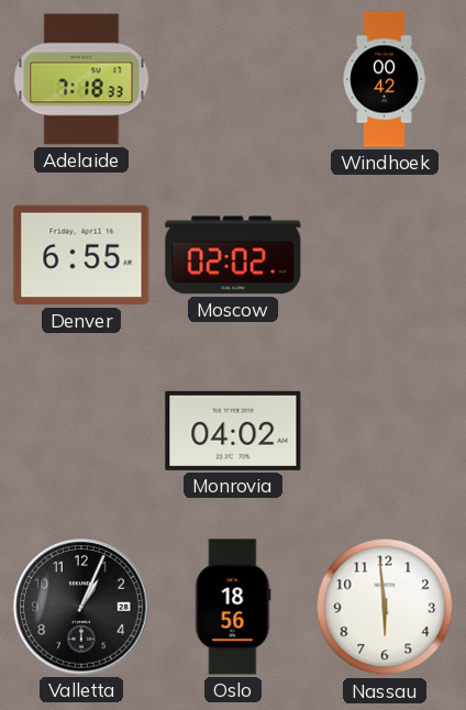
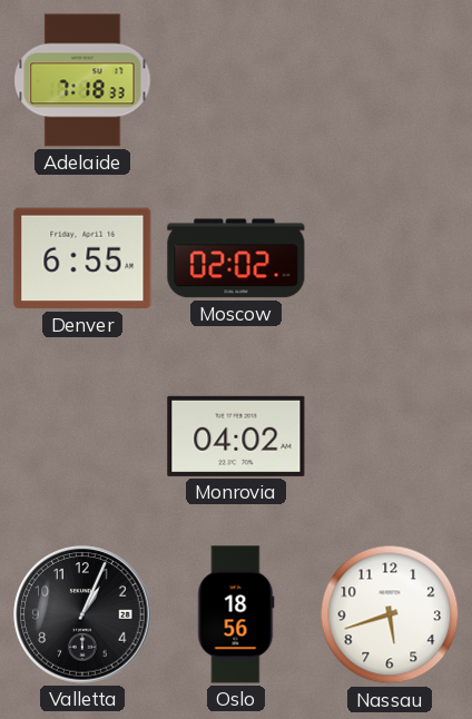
Windhoek: 00:42 -> none
Nassau: 5:59 -> 5:42
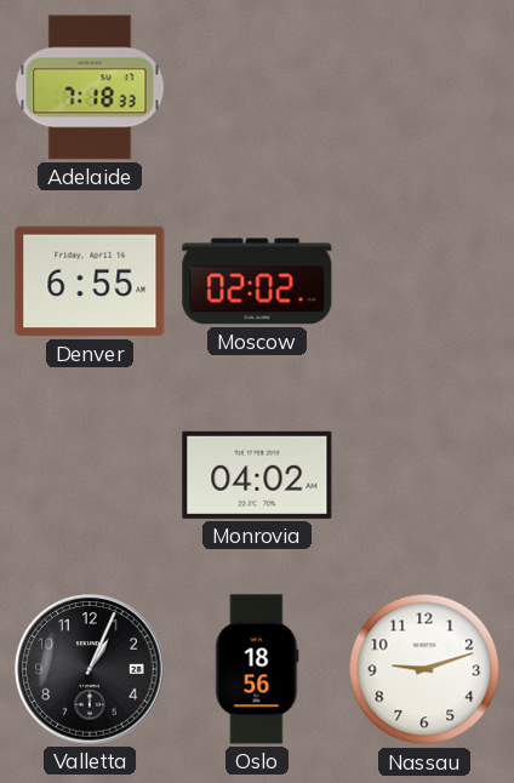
Nassau: 5:42 -> 9:12
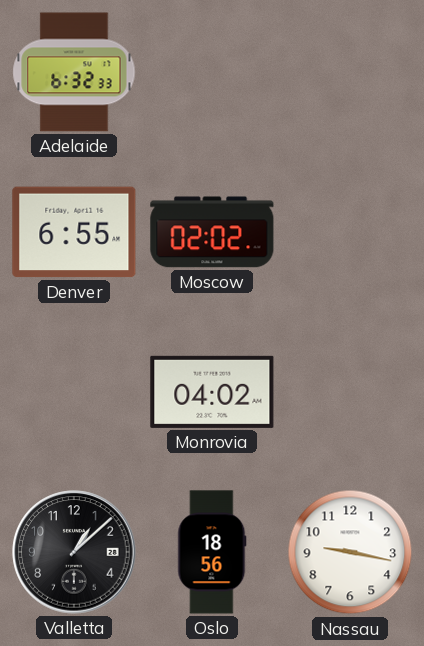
Adelaide: 7:18 -> 6:32
Valletta: 1:04 -> 1:08
Nassau: 9:12 -> 9:17
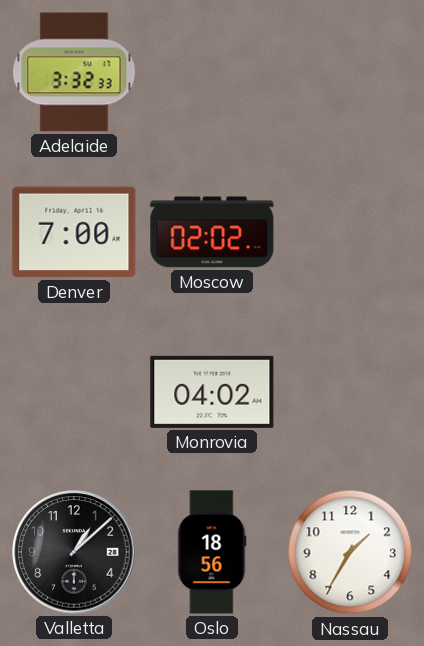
Adelaide: 6:32 -> 3:32
Denver: 6:55 -> 7:00
Nassau: 9:17 -> 1:35
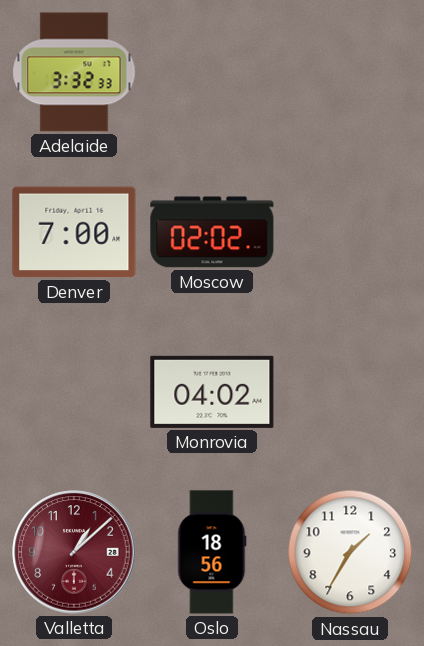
Valletta dial: black -> burgundy
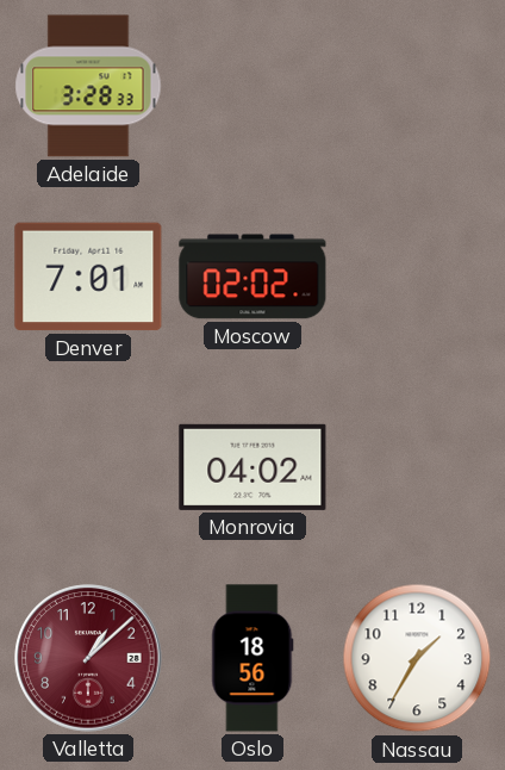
Adelaide: 3:32 -> 3:28
Denver: 7:00 -> 7:01
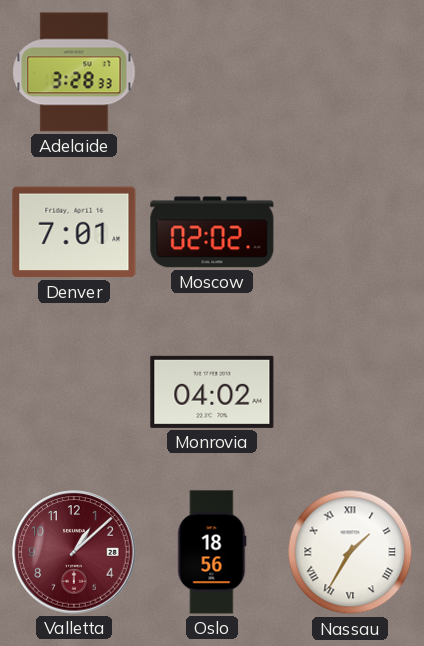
Nassau numerals: Arabic -> Roman
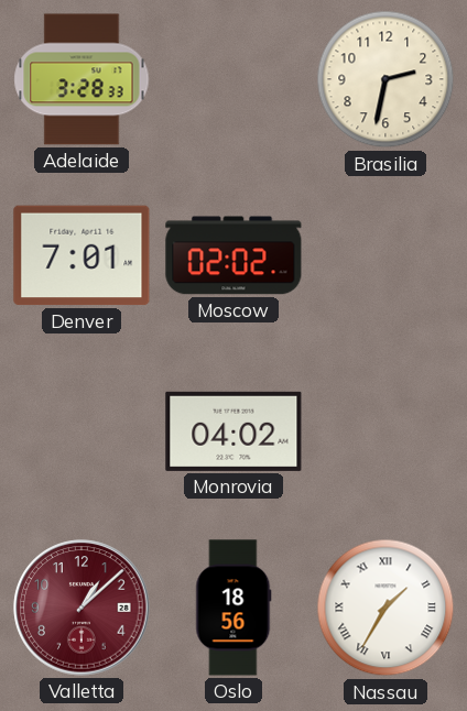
Brasilia: none -> 2:32
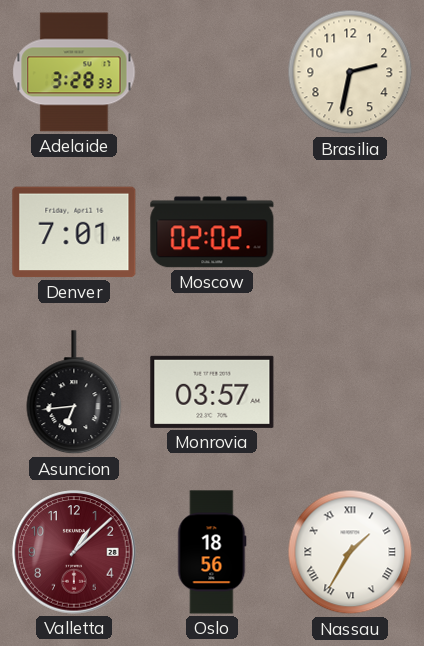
Asuncion: none -> 6:44
Monrovia: 04:02 -> 03:57
